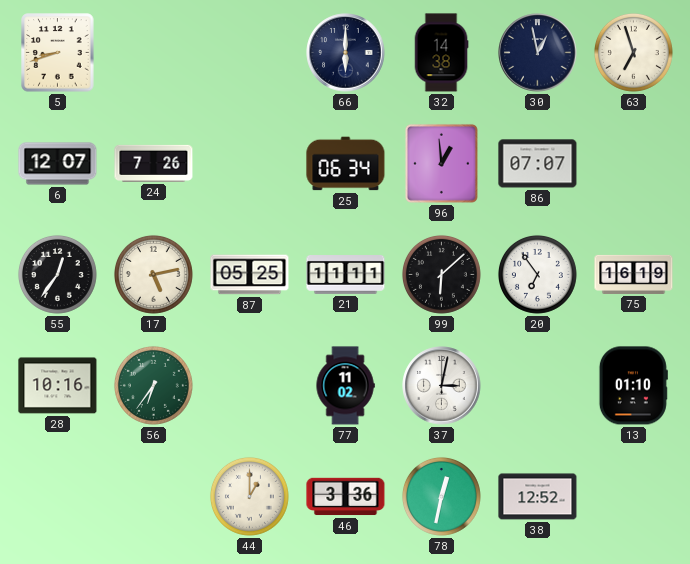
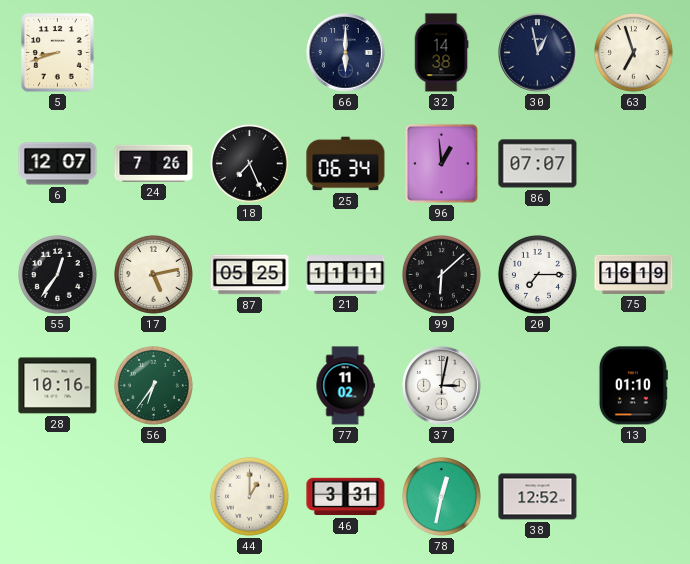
18: none -> 7:26
20: 6:54 -> 7:15
46: 3:36 -> 3:31
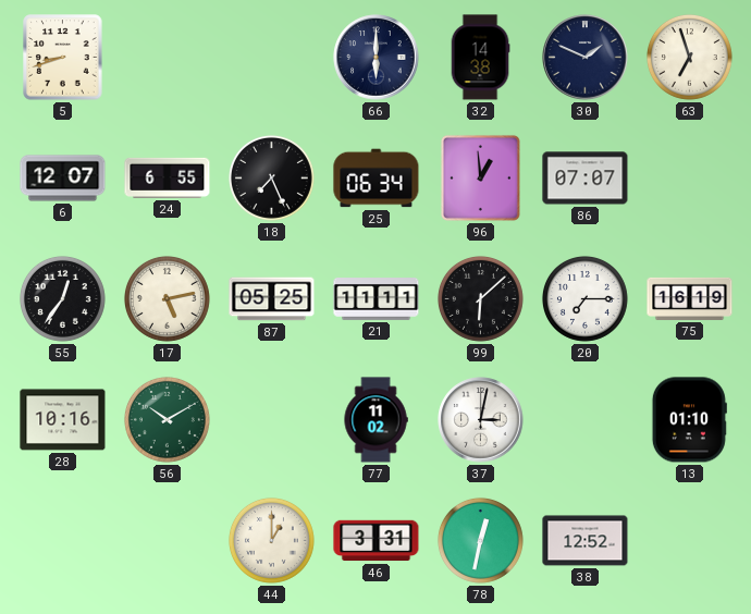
30: 12:58 -> 1:49
24: 7:26 -> 6:55
56: 6:36 -> 10:10
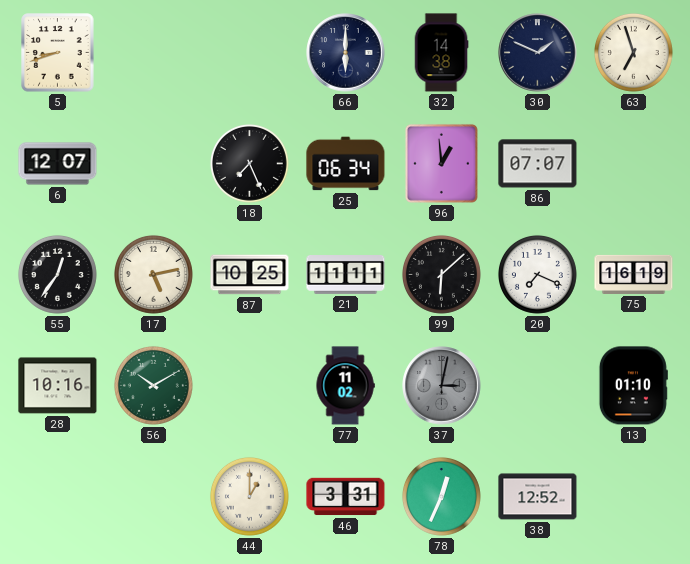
24: 6:55 -> none
87: 05:25 -> 10:25
20: 7:15 -> 7:19
37 dial: white -> grey
78: 12:32 -> 12:34
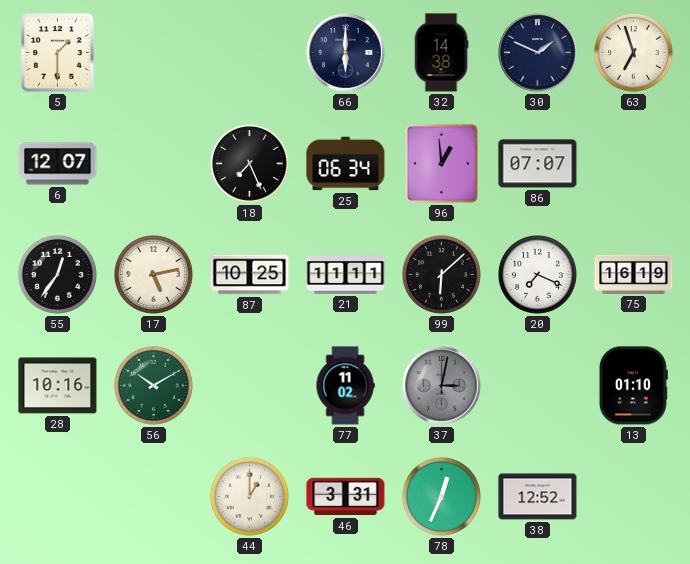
5: 8:42 -> 1:30
